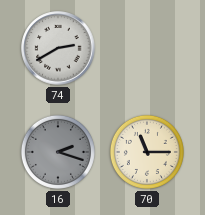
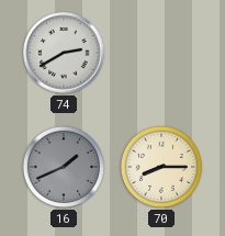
16: 2:18 -> 1:41
70: 11:15 -> 8:15
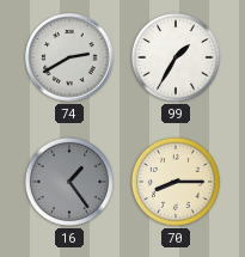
99: none -> 1:35
16: 1:41 -> 1:24
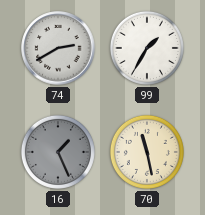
16: 1:24 -> 1:26
70: 8:15 -> 11:28
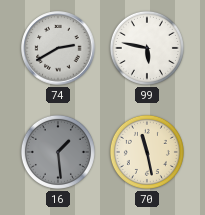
99: 1:35 -> 5:47
16: 1:26 -> 1:29
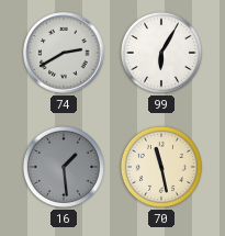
99: 5:47 -> 6:05
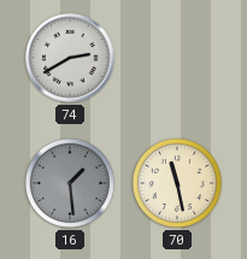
99: 6:05 -> none
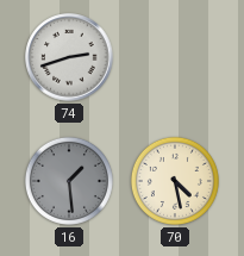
74: 2:40 -> 2:42
70: 11:28 -> 4:28
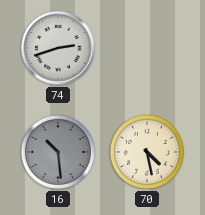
16: 1:29 -> 10:29
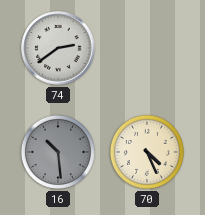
74: 2:42 -> 2:39
70: 4:28 -> 4:26
